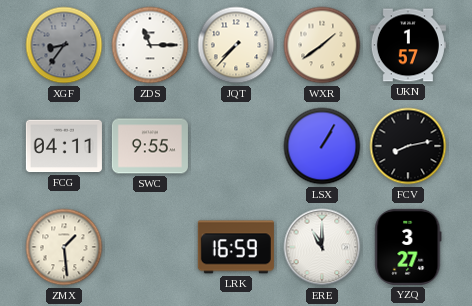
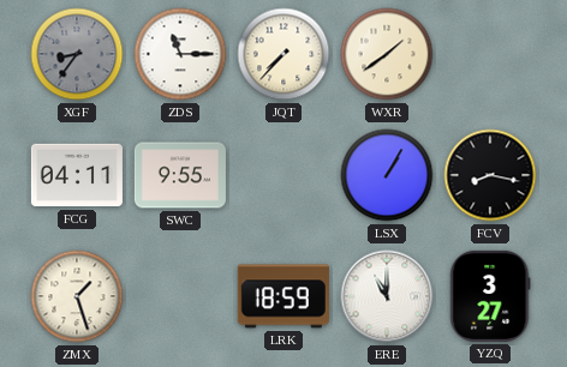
UKN: 1:57 -> none
FCV: 8:13 -> 8:17
ZMX: 1:29 -> 1:27
LRK: 16:59 -> 18:59
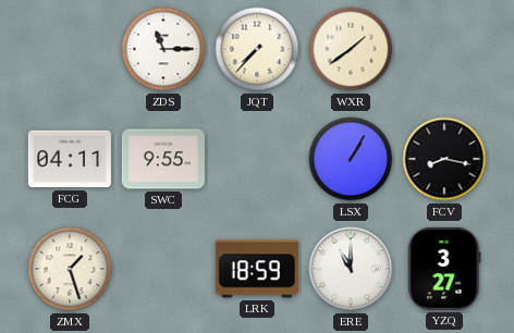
XGF: 8:36 -> none
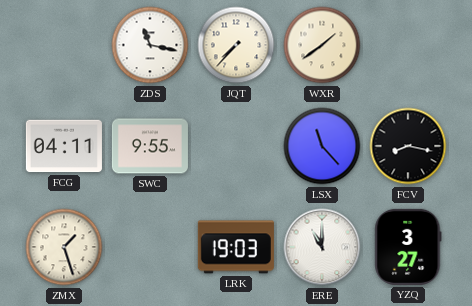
ZDS: 11:15 -> 11:17
LSX: 1:05 -> 11:23
LRK: 18:59 -> 19:03
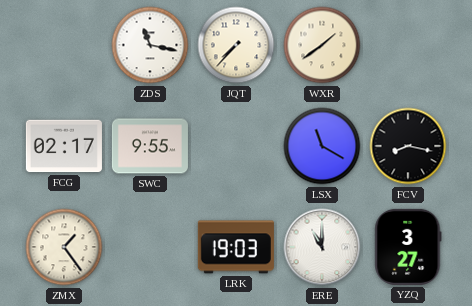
FCG: 04:11 -> 02:17
LSX: 11:23 -> 11:20
ZMX: 1:27 -> 1:24
